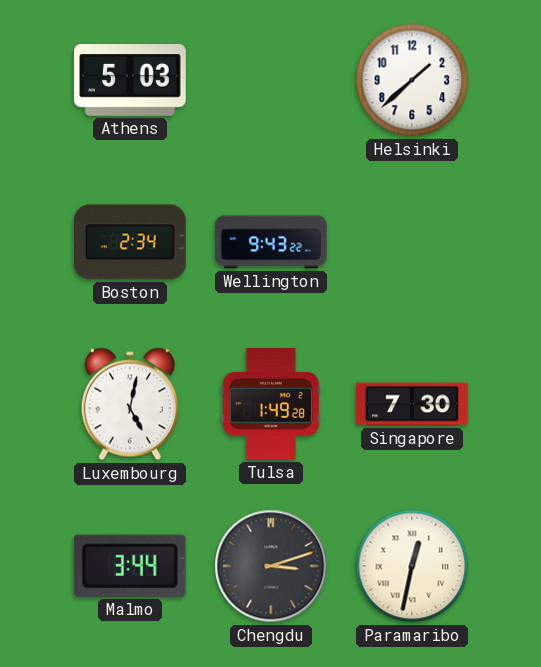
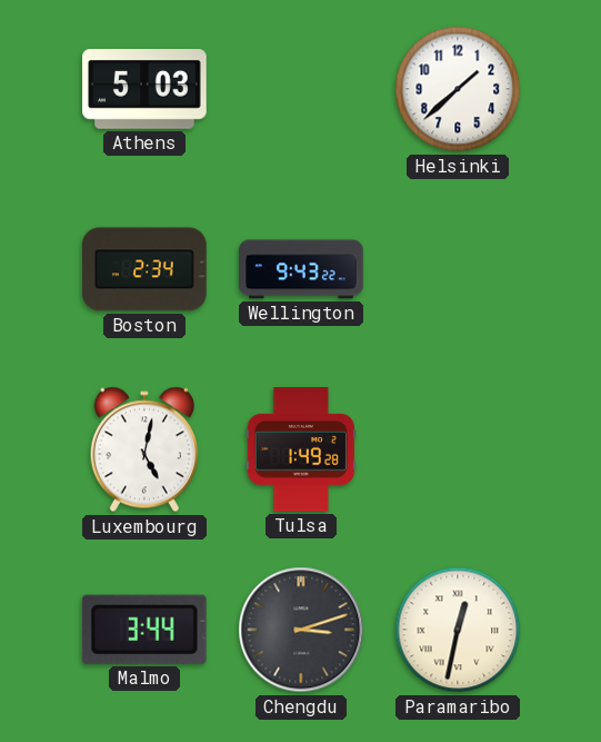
Singapore: 7:30 -> none
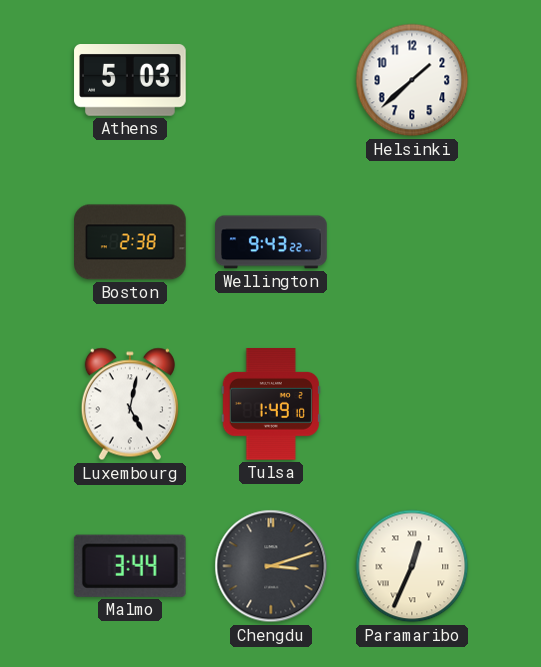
Boston: 2:34 -> 2:38
Tulsa: 1:49:28 -> 1:49:10
Paramaribo: 12:32 -> 12:34
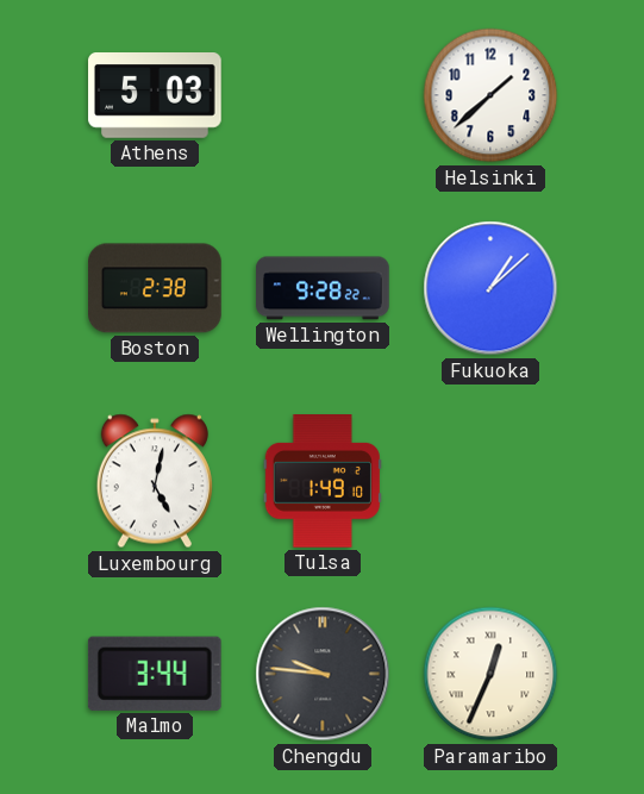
Wellington: 9:43 -> 9:28
Fukuoka: none -> 1:08
Chengdu: 3:12 -> 9:46
